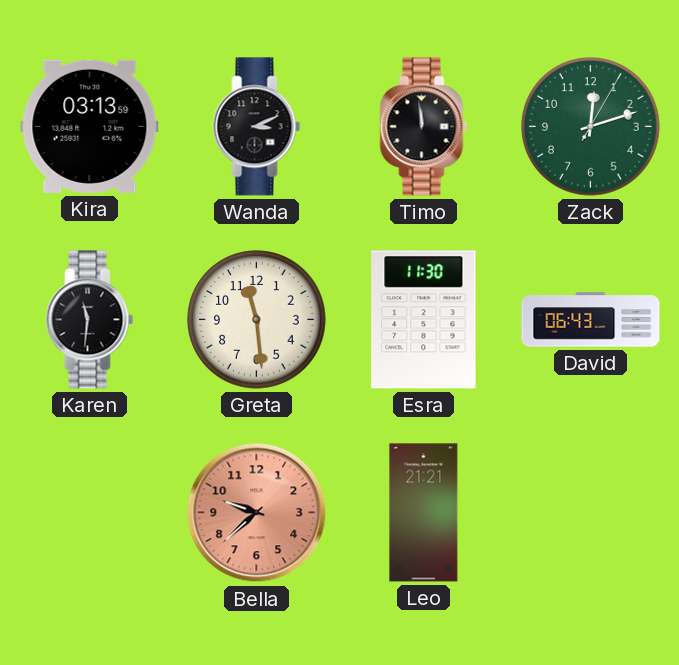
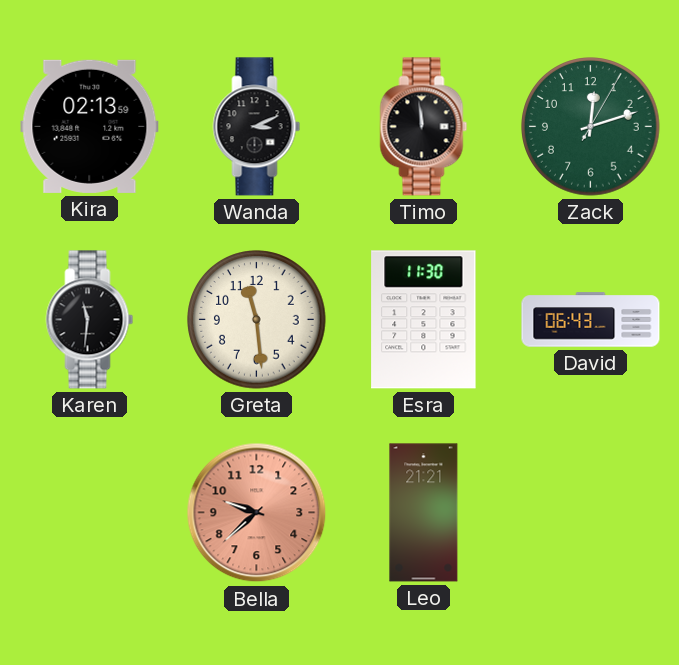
Kira: 03:13 -> 02:13
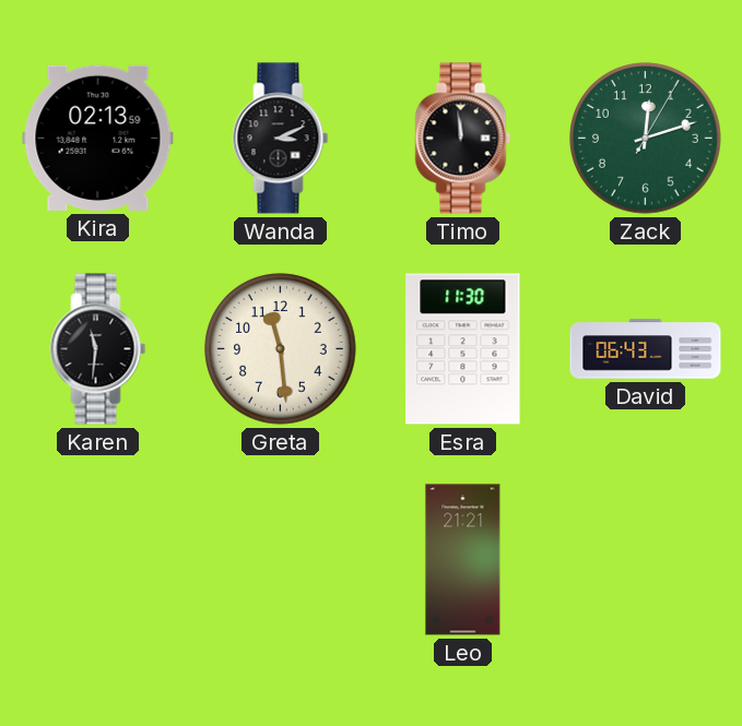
Bella: 9:38 -> none
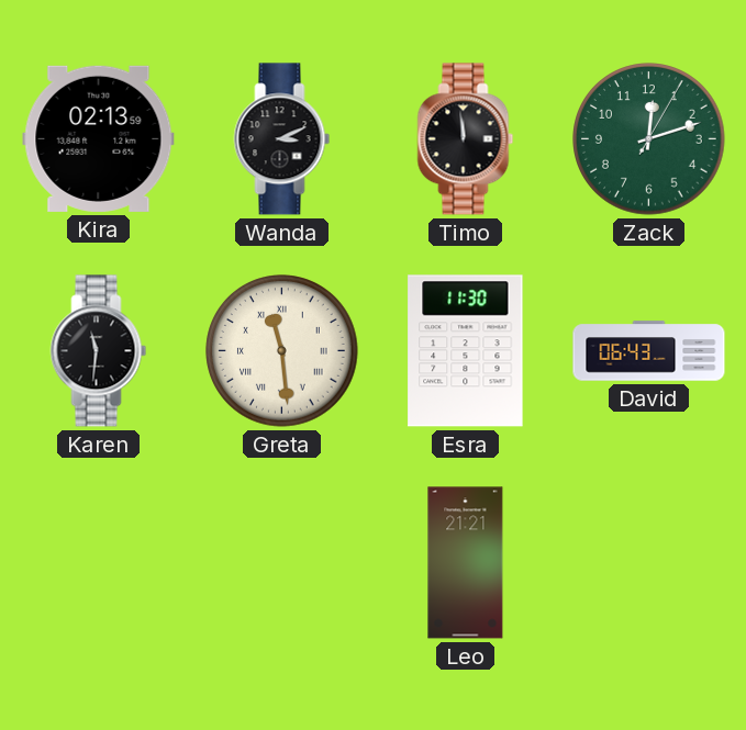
Greta numerals: Arabic -> Roman
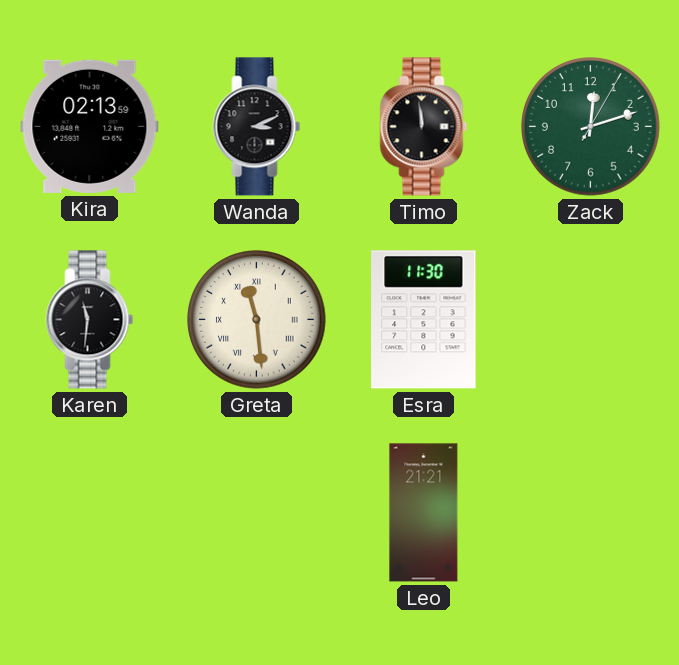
David: 06:43 -> none
